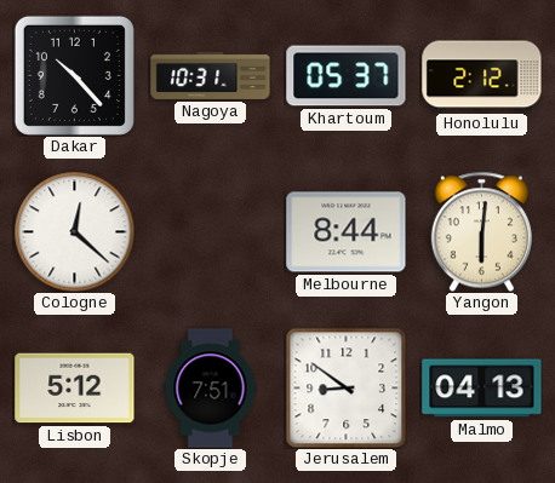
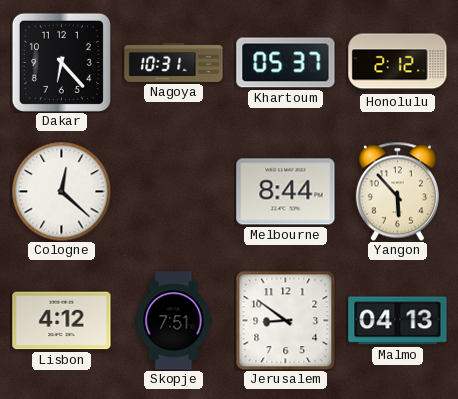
Dakar: 10:23 -> 6:23
Yangon: 6:01 -> 5:53
Lisbon: 5:12 -> 4:12
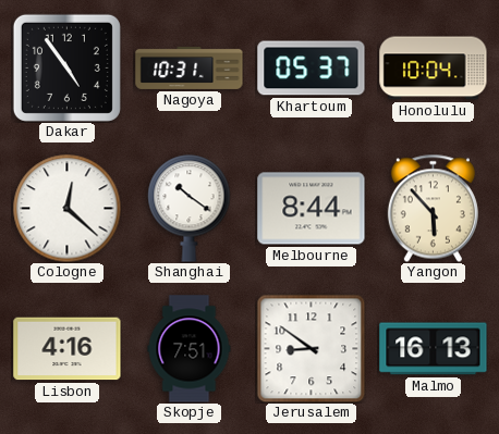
Dakar: 6:23 -> 4:54
Honolulu: 2:12 -> 10:04
Shanghai: none -> 10:21
Lisbon: 4:12 -> 4:16
Malmo: 04:13 -> 16:13
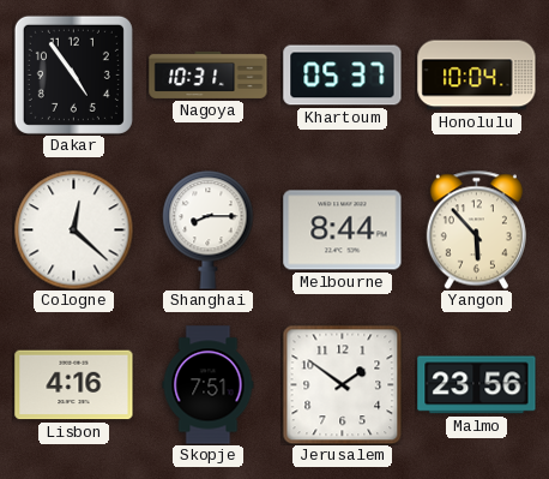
Shanghai: 10:21 -> 8:15
Jerusalem: 8:51 -> 1:51
Malmo: 16:13 -> 23:56
